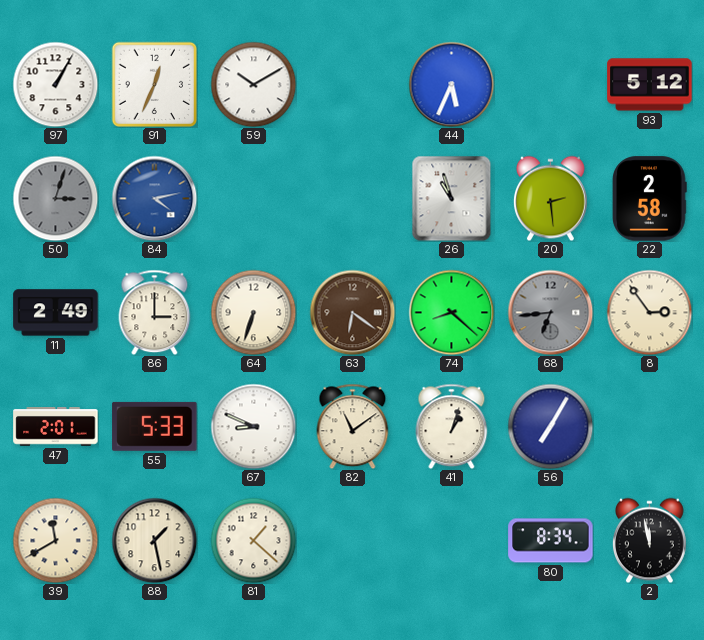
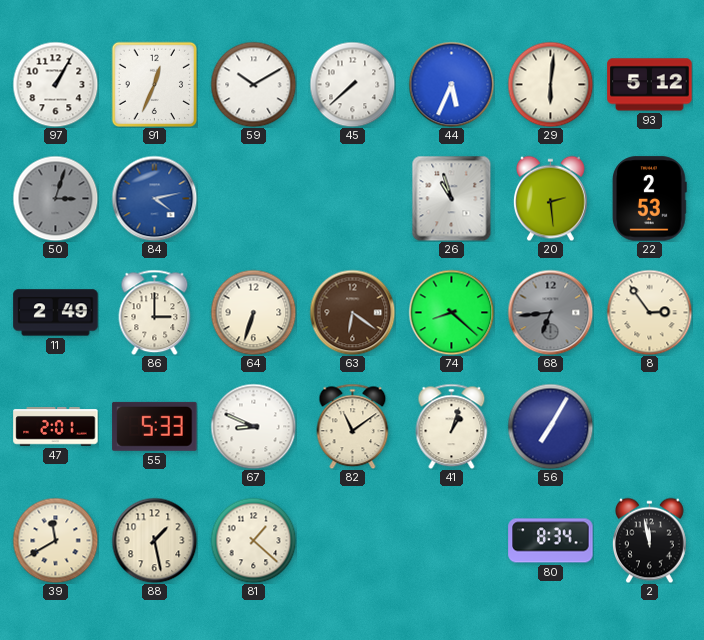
45: none -> 7:38
29: none -> 6:01
22: 2:58 -> 2:53
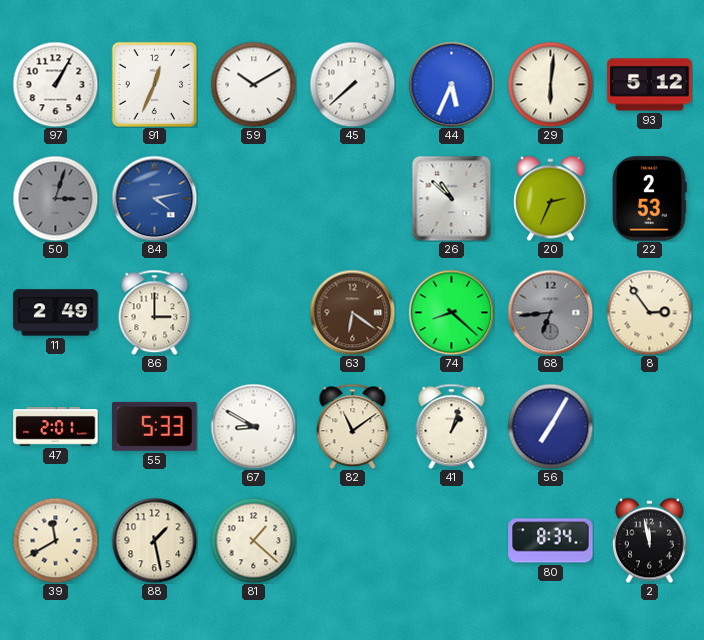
26: 10:57 -> 10:52
20: 2:29 -> 2:34
64: 6:33 -> none
67: 8:49 -> 8:50
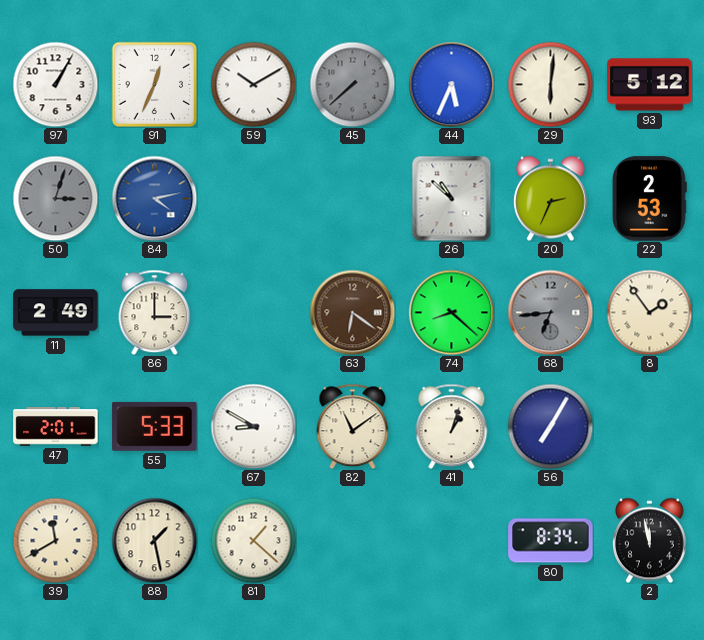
45 dial: white -> grey
8: 2:54 -> 1:54
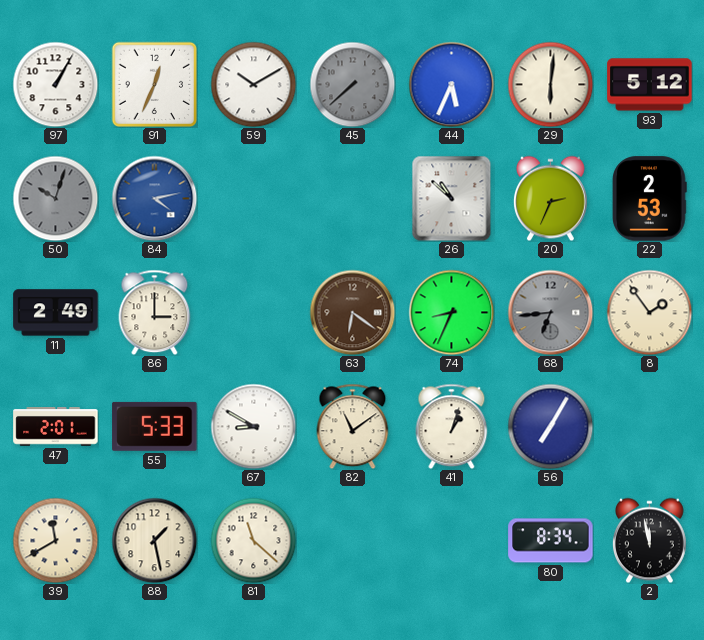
50: 3:03 -> 10:03
74: 8:22 -> 8:34
81: 1:22 -> 11:22
